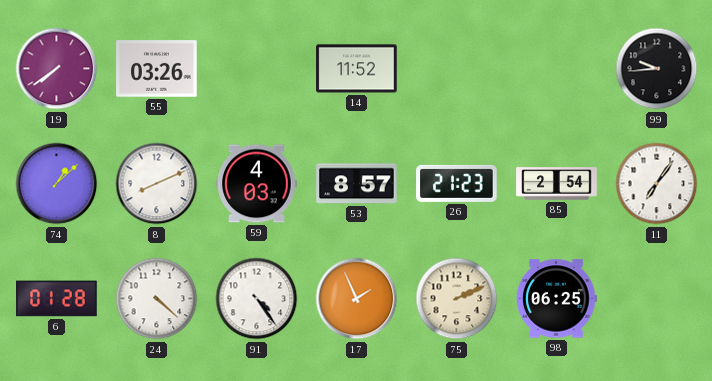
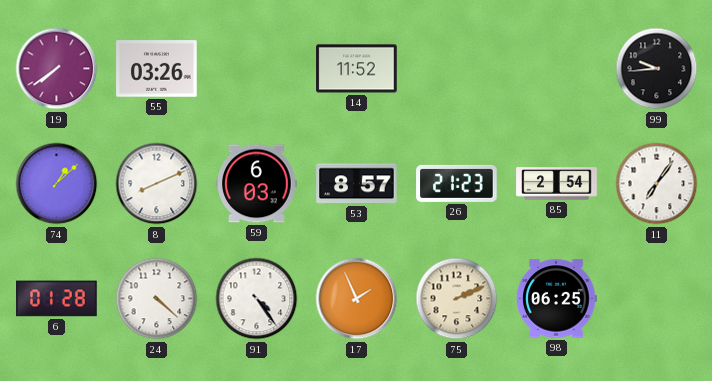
59: 4:03 -> 6:03
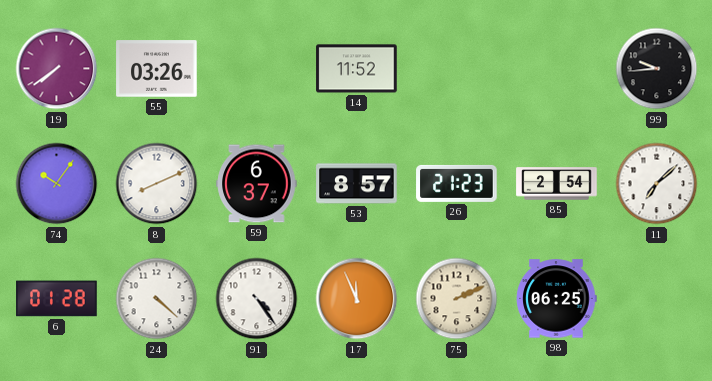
74: 1:08 -> 10:06
59: 6:03 -> 6:37
11: 7:06 -> 7:08
17: 1:56 -> 11:56
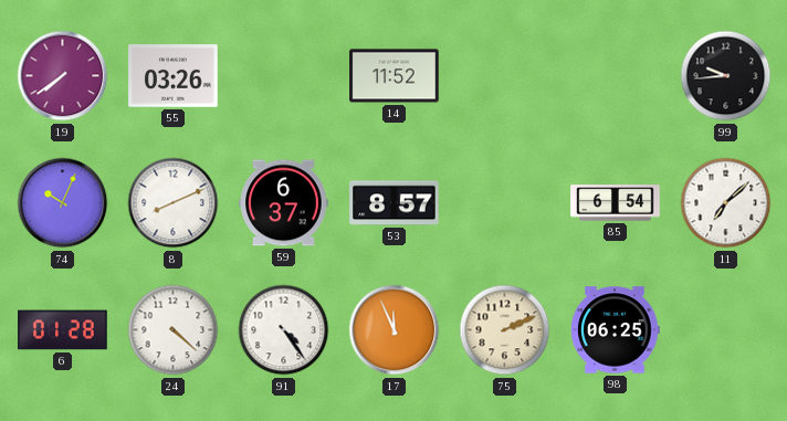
74: 10:06 -> 10:04
26: 21:23 -> none
85: 2:54 -> 6:54
